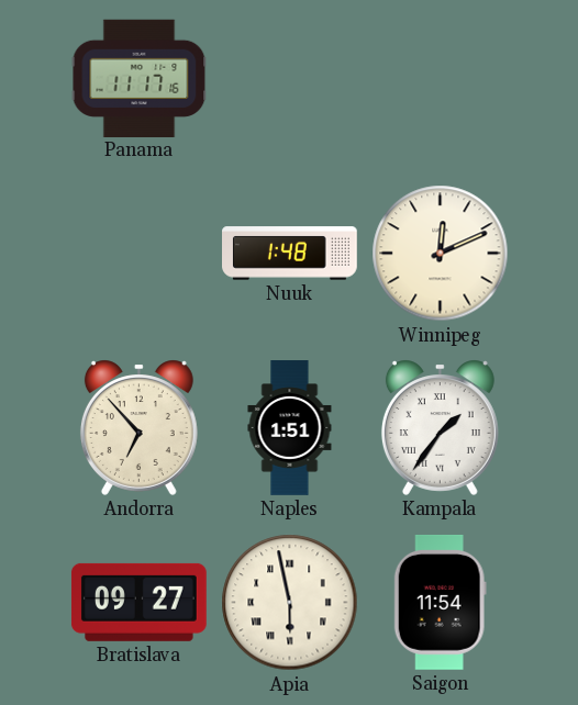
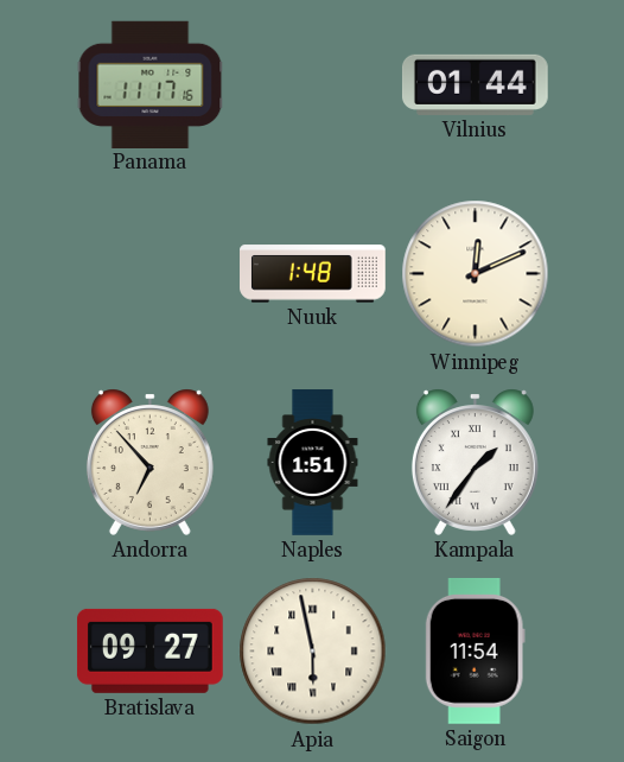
Vilnius: none -> 01:44
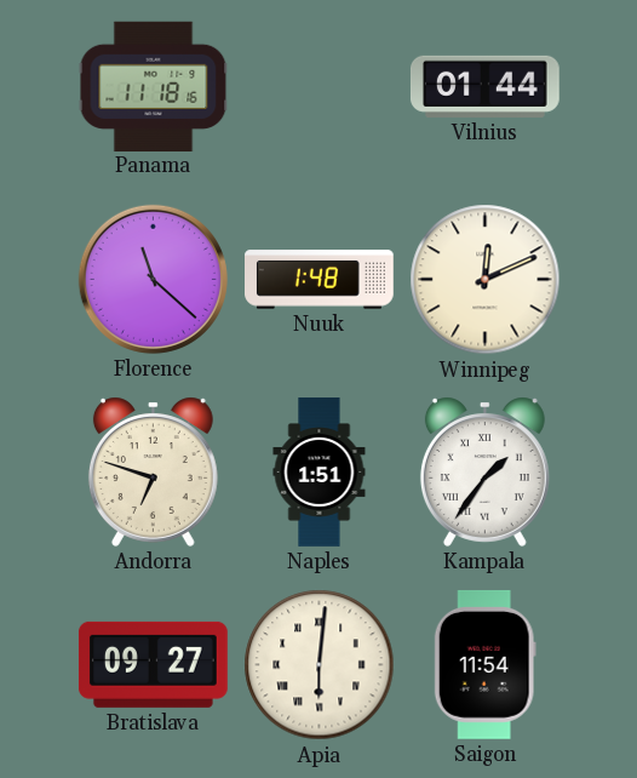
Panama: 11:17 -> 11:18
Florence: none -> 11:22
Andorra: 6:53 -> 6:48
Apia: 5:58 -> 6:01
